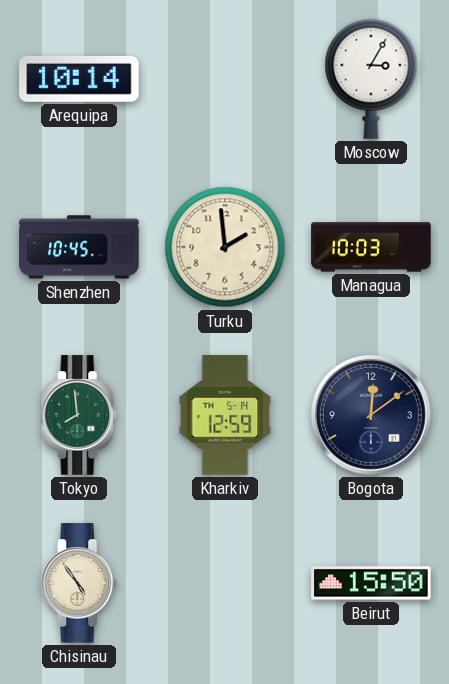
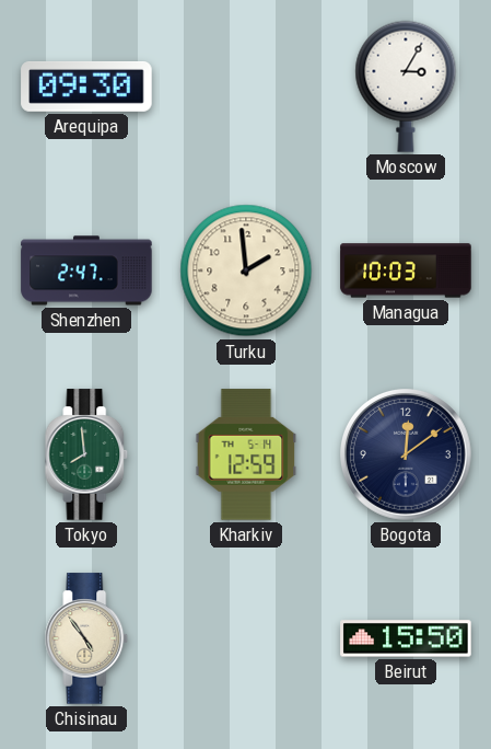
Arequipa: 10:14 -> 09:30
Shenzhen: 10:45 -> 2:47
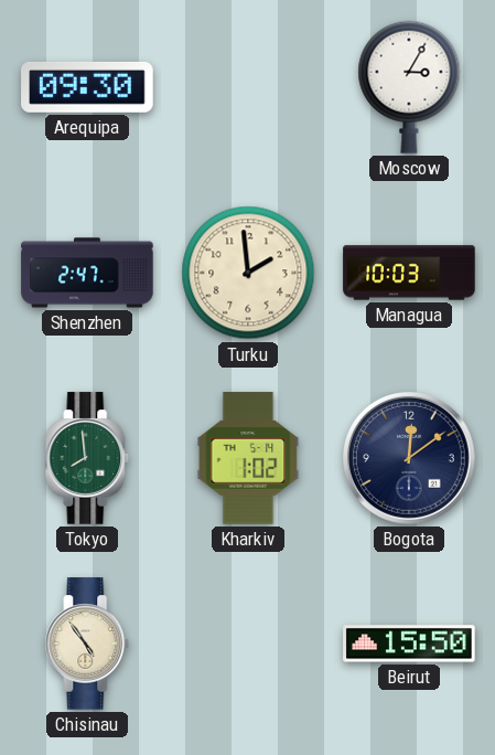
Kharkiv: 12:59 -> 1:02
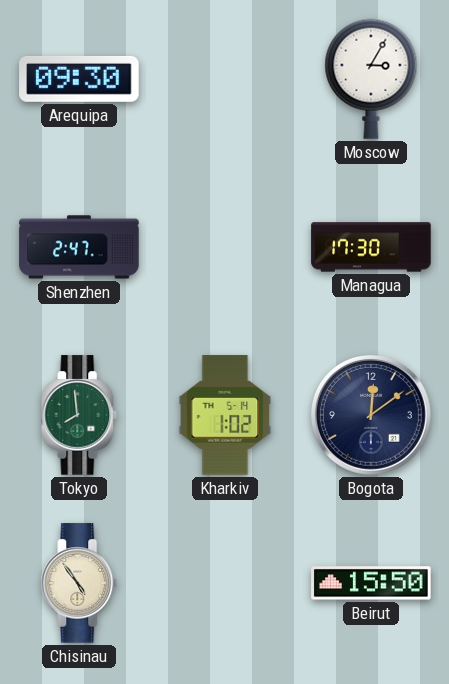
Turku: 1:59 -> none
Managua: 10:03 -> 17:30
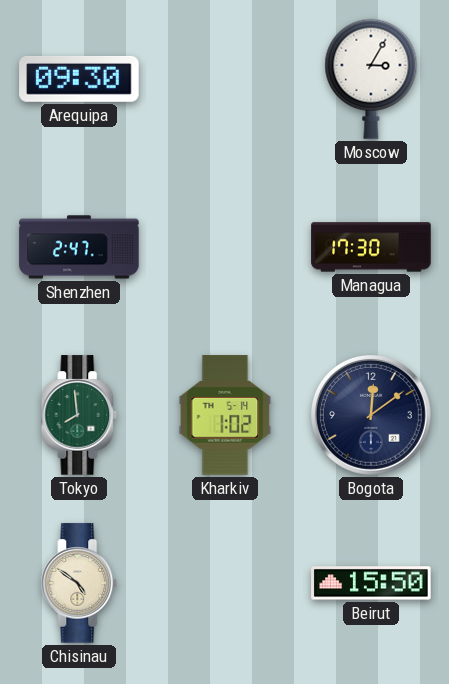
Chisinau: 4:54 -> 4:51
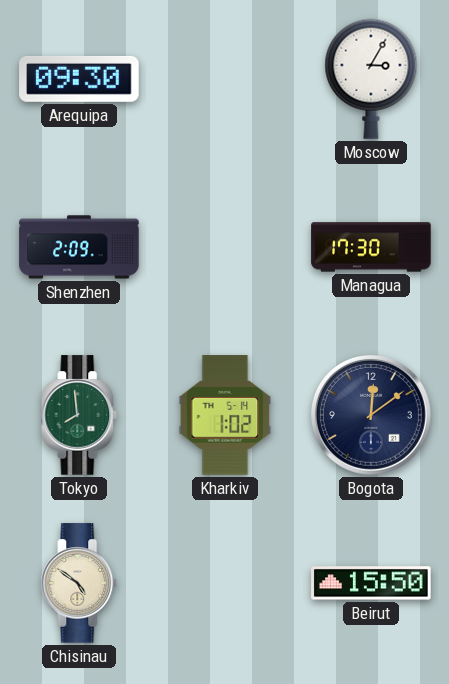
Shenzhen: 2:47 -> 2:09
